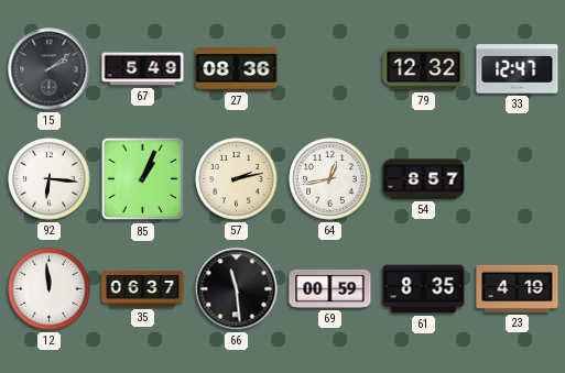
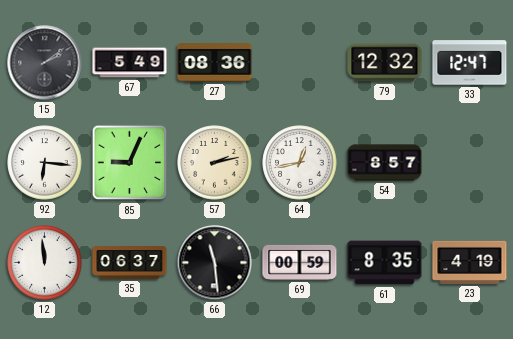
85: 1:04 -> 9:04
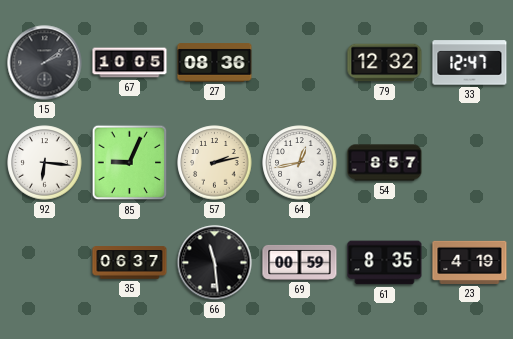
67: 5:49 -> 10:05
12: 11:59 -> none
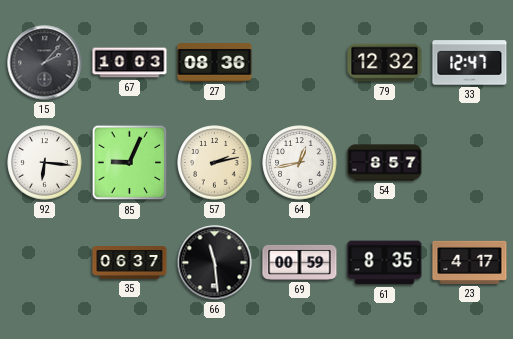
15: 2:09 -> 2:07
67: 10:05 -> 10:03
23: 4:19 -> 4:17
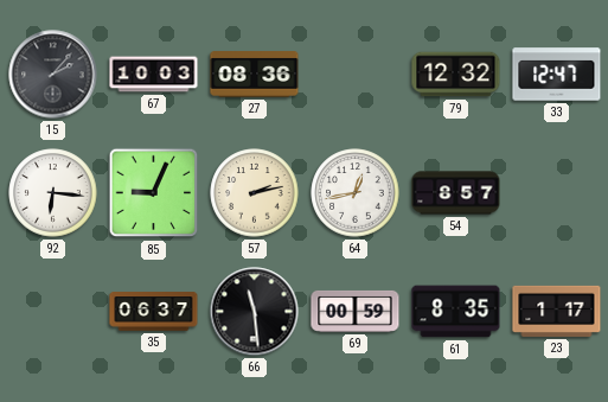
23: 4:17 -> 1:17
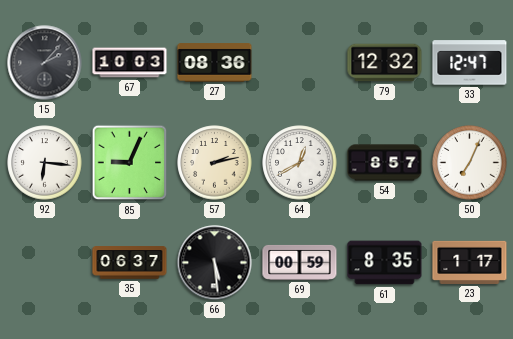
64: 12:43 -> 12:40
50: none -> 7:04
66: 11:29 -> 5:29
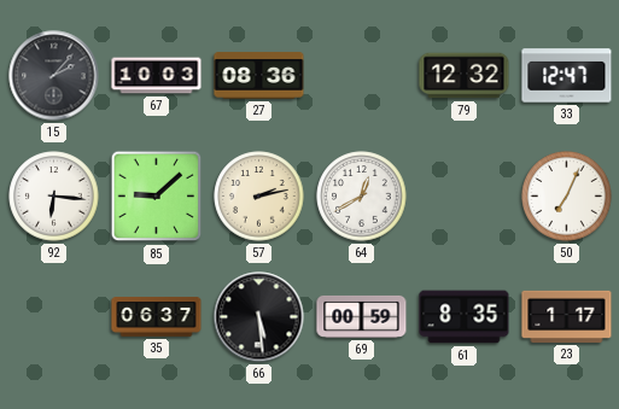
85: 9:04 -> 9:08
54: 8:57 -> none
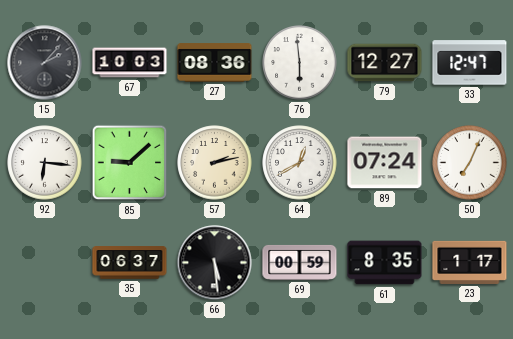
76: none -> 5:59
79: 12:32 -> 12:27
89: none -> 07:24
